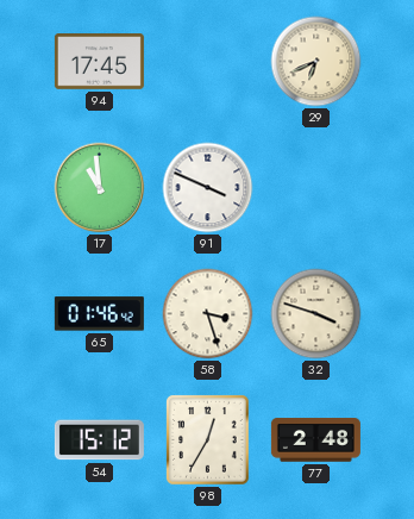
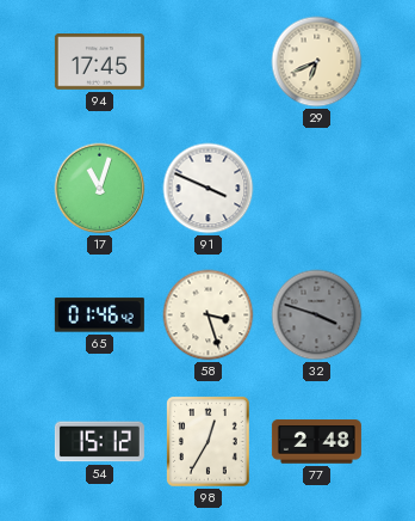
17: 10:59 -> 11:03
32 dial: cream -> grey
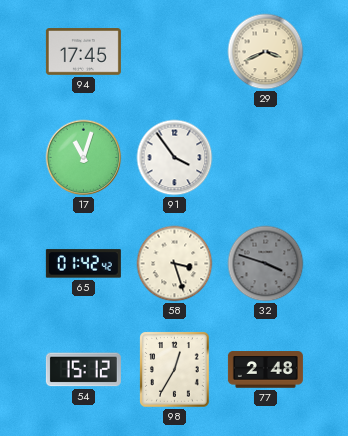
29: 6:41 -> 3:41
91: 3:49 -> 3:54
65: 01:46 -> 01:42
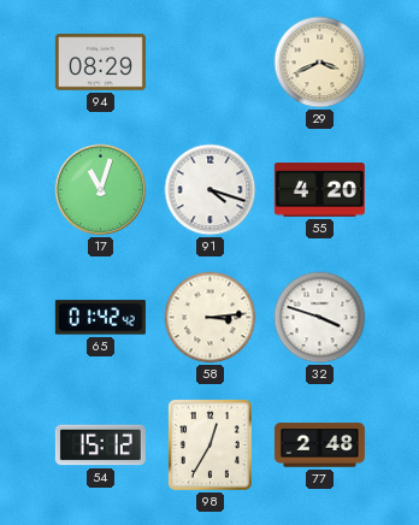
94: 17:45 -> 08:29
91: 3:54 -> 4:18
55: none -> 4:20
58: 3:27 -> 3:14
32 dial: grey -> white
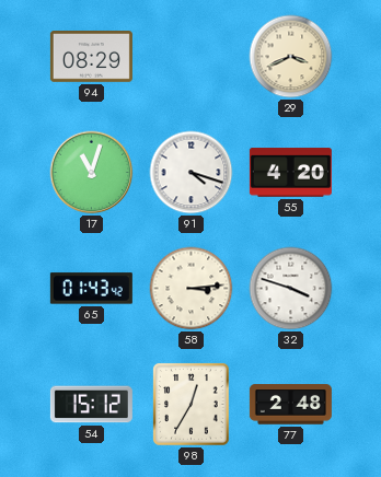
65: 01:42 -> 01:43
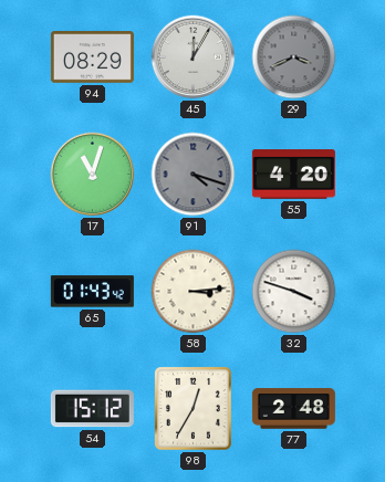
45: none -> 12:05
29 dial: cream -> grey
91 dial: white -> grey
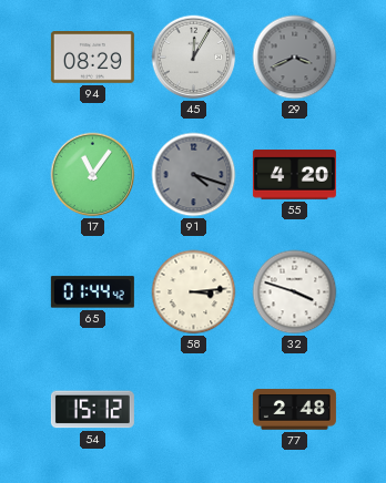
17: 11:03 -> 11:06
65: 01:43 -> 01:44
98: 12:35 -> none
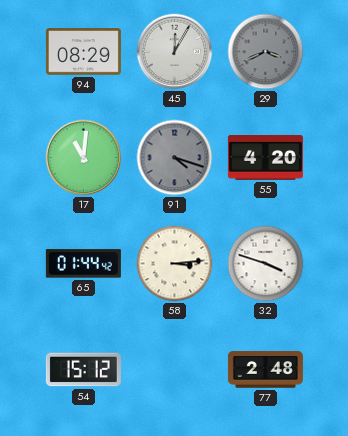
17: 11:06 -> 11:01
